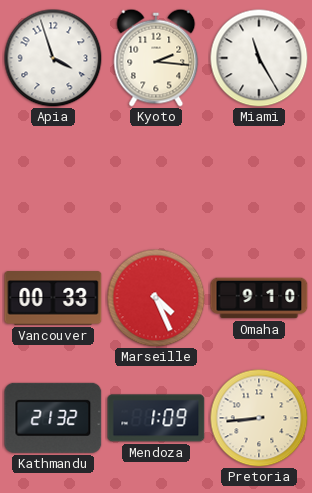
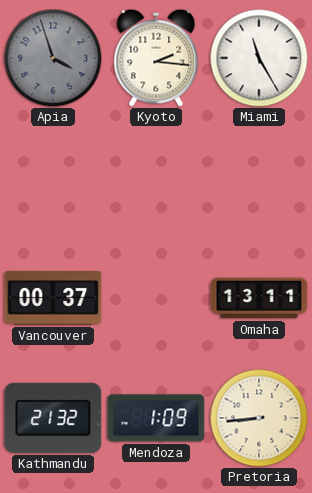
Apia dial: white -> grey
Vancouver: 00:33 -> 00:37
Marseille: 4:26 -> none
Omaha: 9:10 -> 13:11
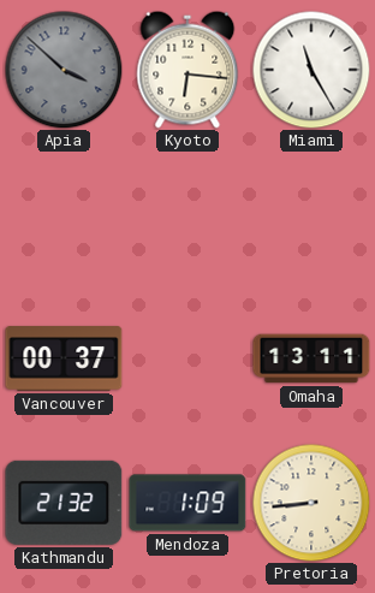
Apia: 3:57 -> 3:52
Kyoto: 2:16 -> 6:16
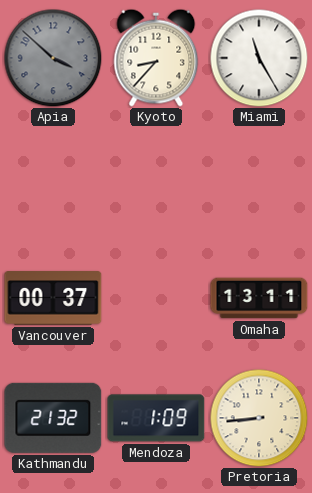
Kyoto: 6:16 -> 8:37
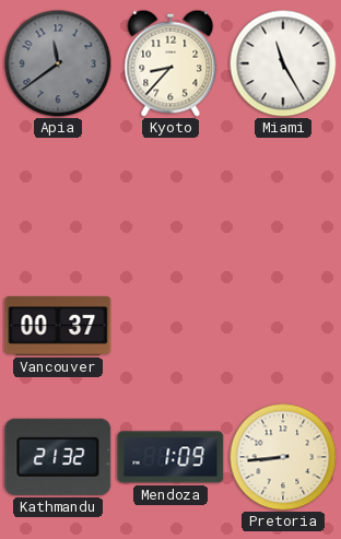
Apia: 3:52 -> 11:39
Omaha: 13:11 -> none
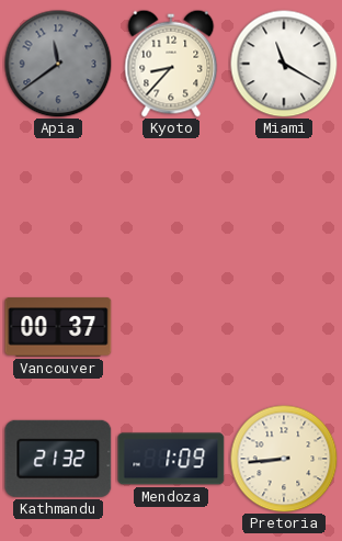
Miami: 11:25 -> 11:20
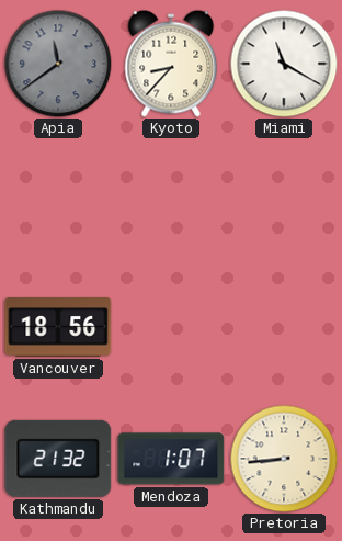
Vancouver: 00:37 -> 18:56
Mendoza: 1:09 -> 1:07
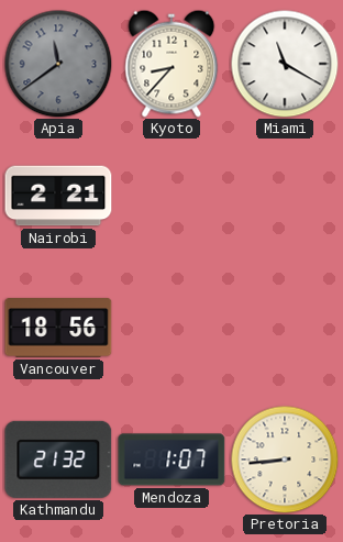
Nairobi: none -> 2:21
